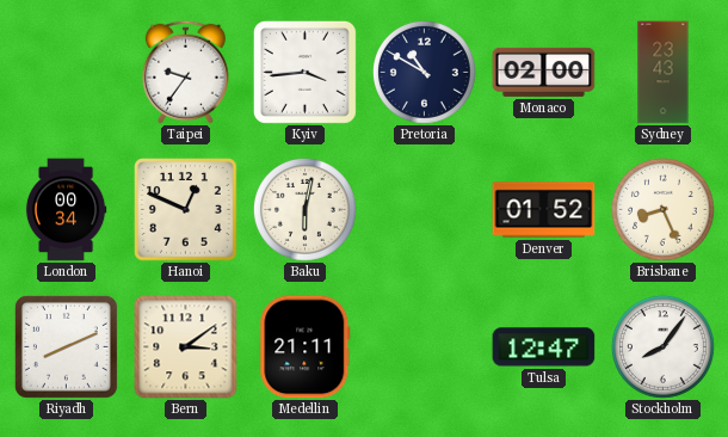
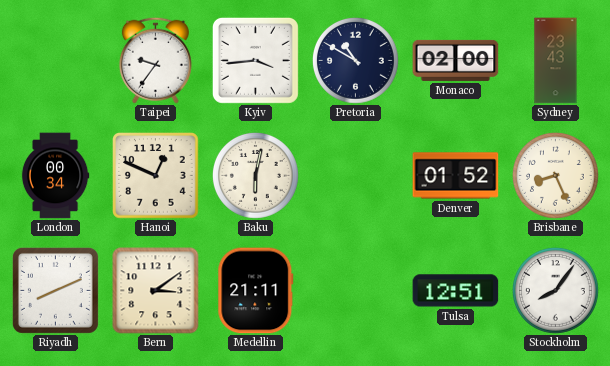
Tulsa: 12:47 -> 12:51
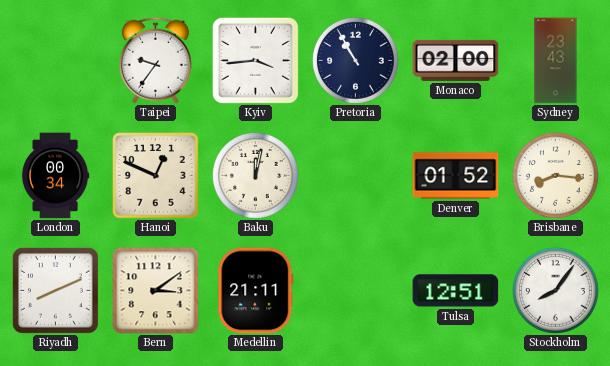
Pretoria: 10:50 -> 10:55
Baku: 6:02 -> 12:02
Brisbane: 8:26 -> 8:16
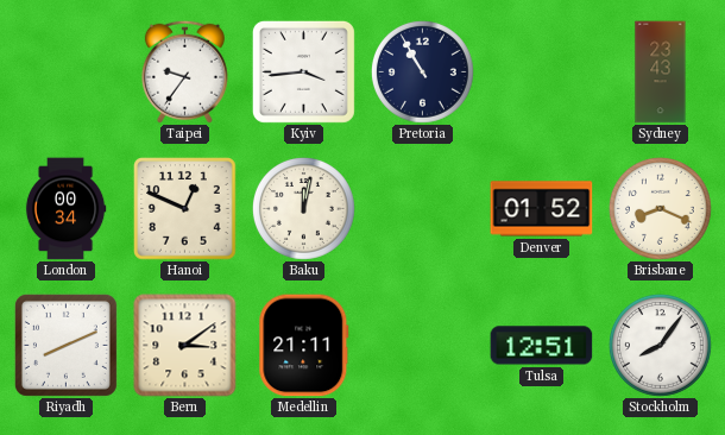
Monaco: 02:00 -> none
Brisbane: 8:16 -> 8:19
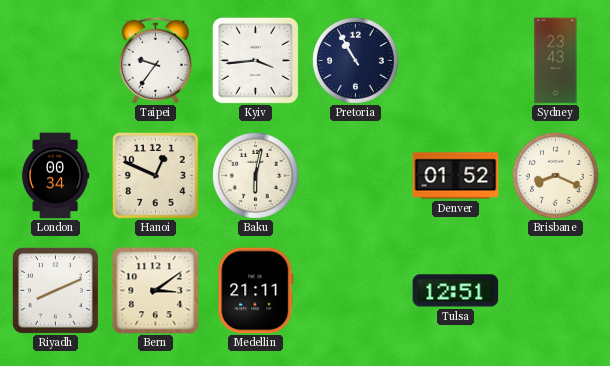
Baku: 12:02 -> 6:02
Stockholm: 8:06 -> none
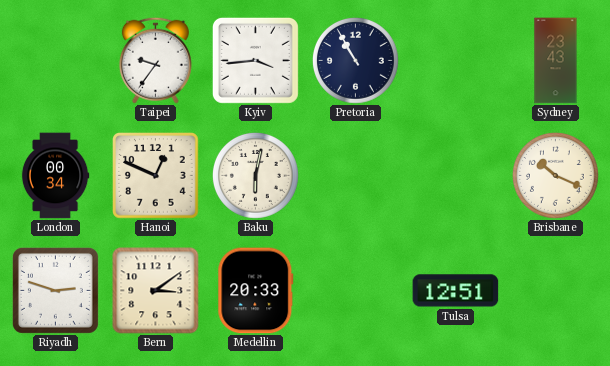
Denver: 01:52 -> none
Brisbane: 8:19 -> 10:19
Riyadh: 8:11 -> 2:48
Medellin: 21:11 -> 20:33
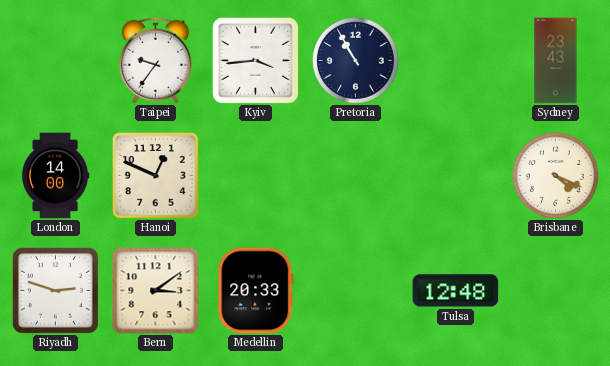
London: 00:34 -> 14:00
Baku: 6:02 -> none
Brisbane: 10:19 -> 4:19
Tulsa: 12:51 -> 12:48
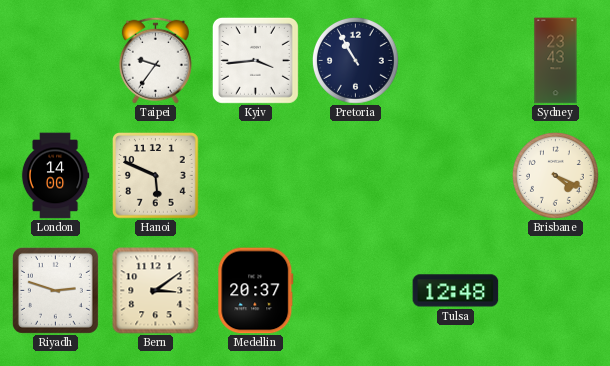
Hanoi: 12:49 -> 5:49
Medellin: 20:33 -> 20:37
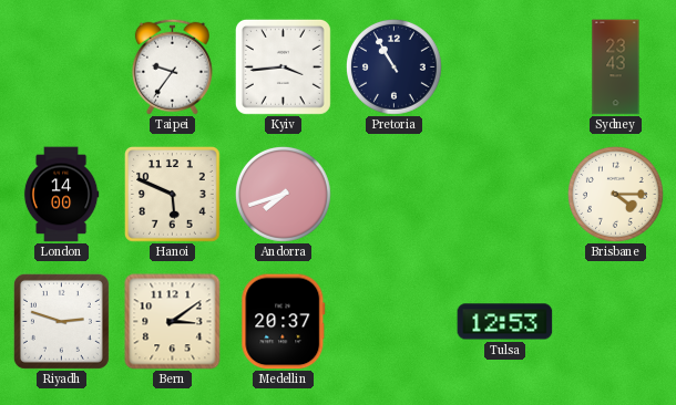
Andorra: none -> 7:42
Brisbane: 4:19 -> 4:15
Tulsa: 12:48 -> 12:53
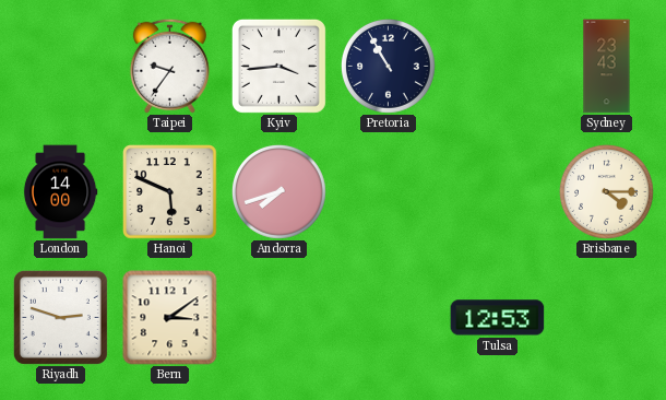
Medellin: 20:37 -> none
